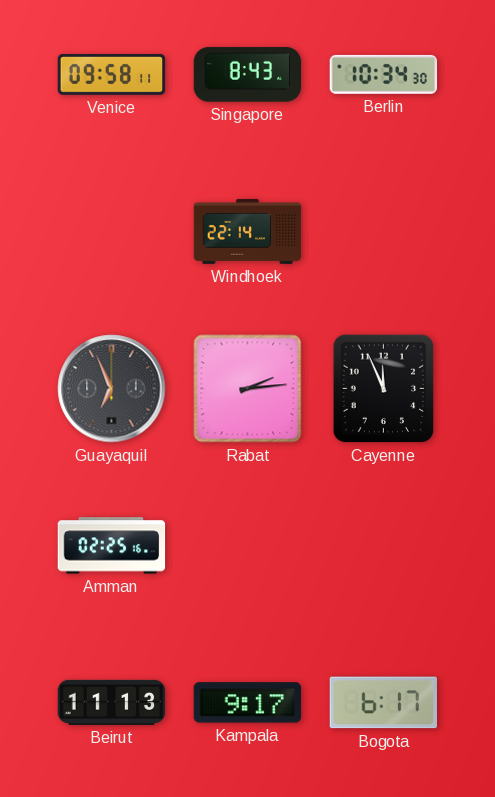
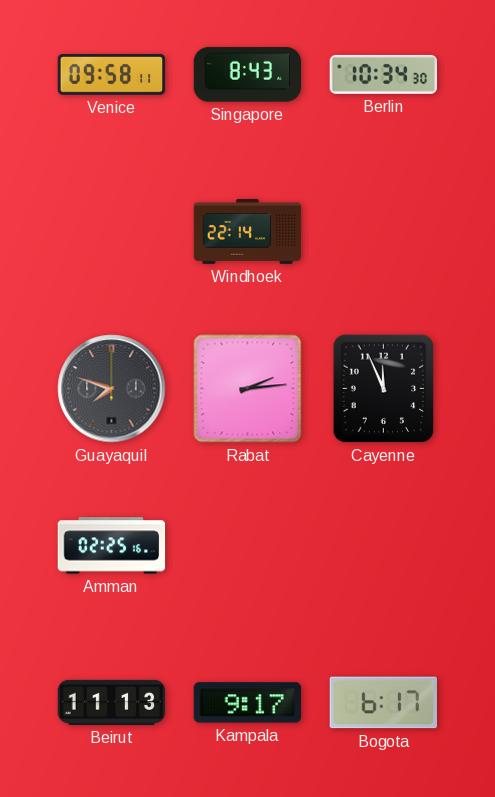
Guayaquil: 6:56 -> 7:48
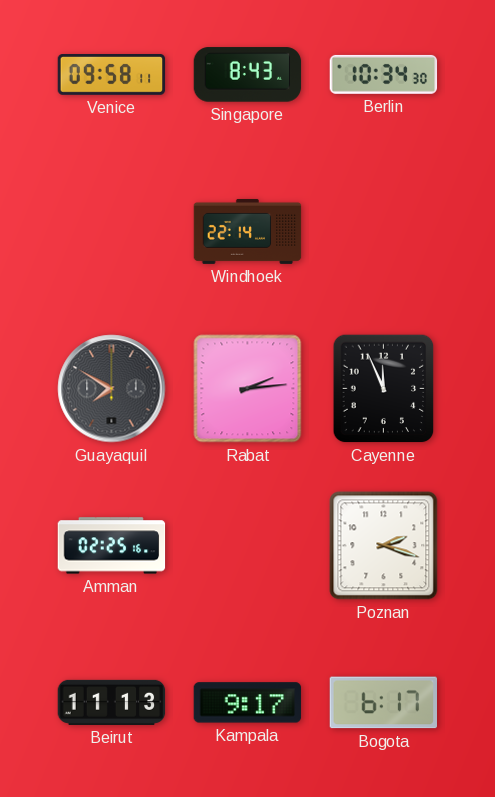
Guayaquil: 7:48 -> 7:50
Poznan: none -> 2:18
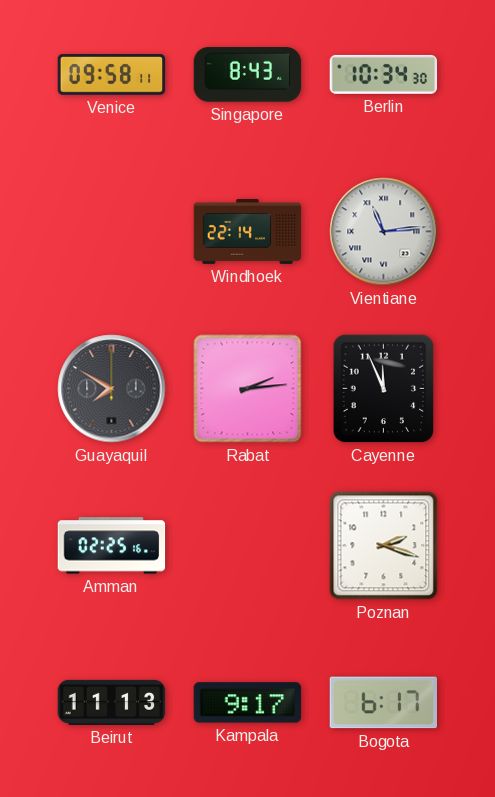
Vientiane: none -> 11:14
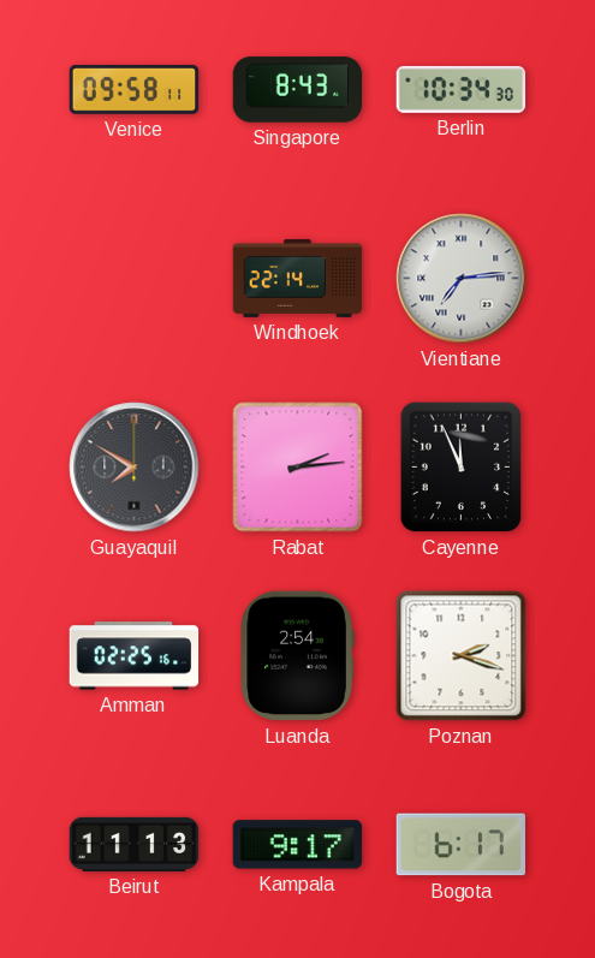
Vientiane: 11:14 -> 7:14
Luanda: none -> 2:54
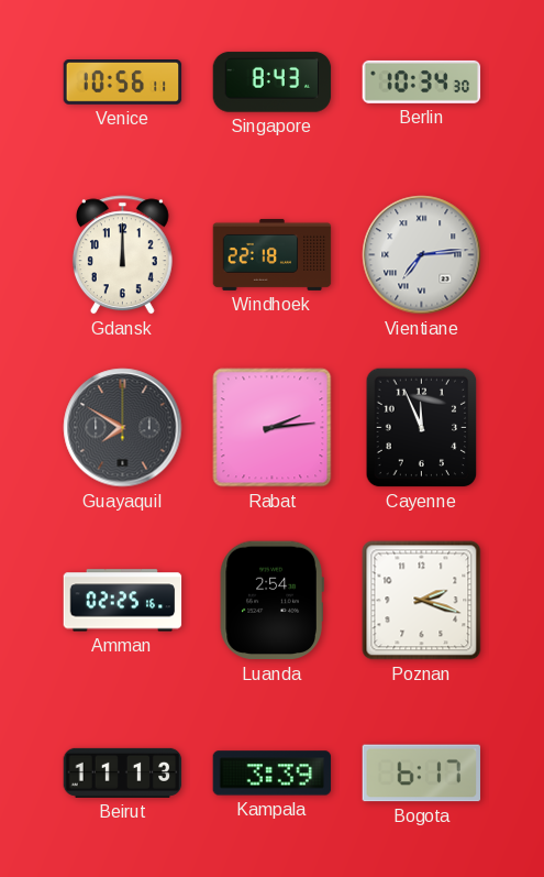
Venice: 09:58 -> 10:56
Gdansk: none -> 12:00
Windhoek: 22:14 -> 22:18
Kampala: 9:17 -> 3:39
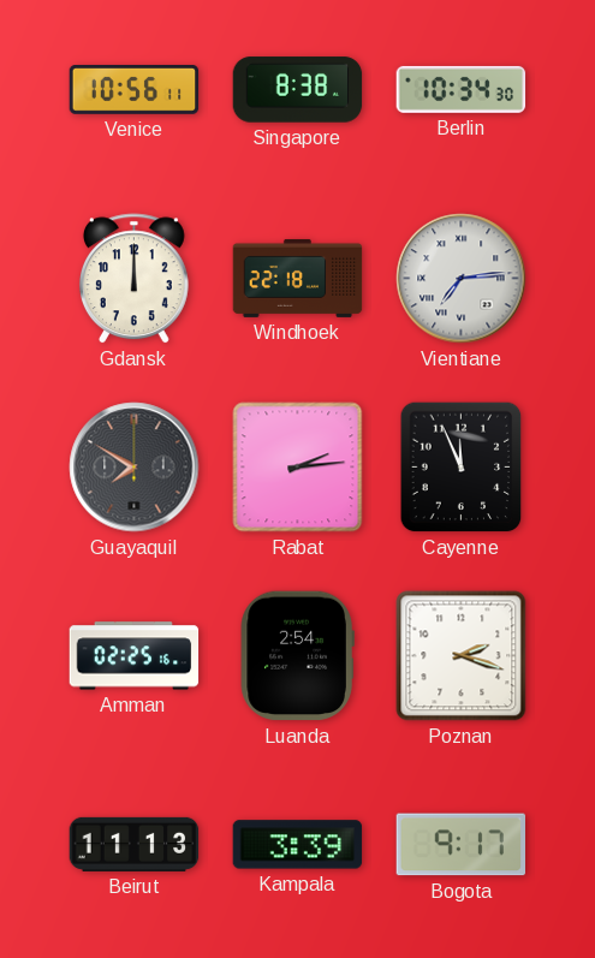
Singapore: 8:43 -> 8:38
Bogota: 6:17 -> 9:17
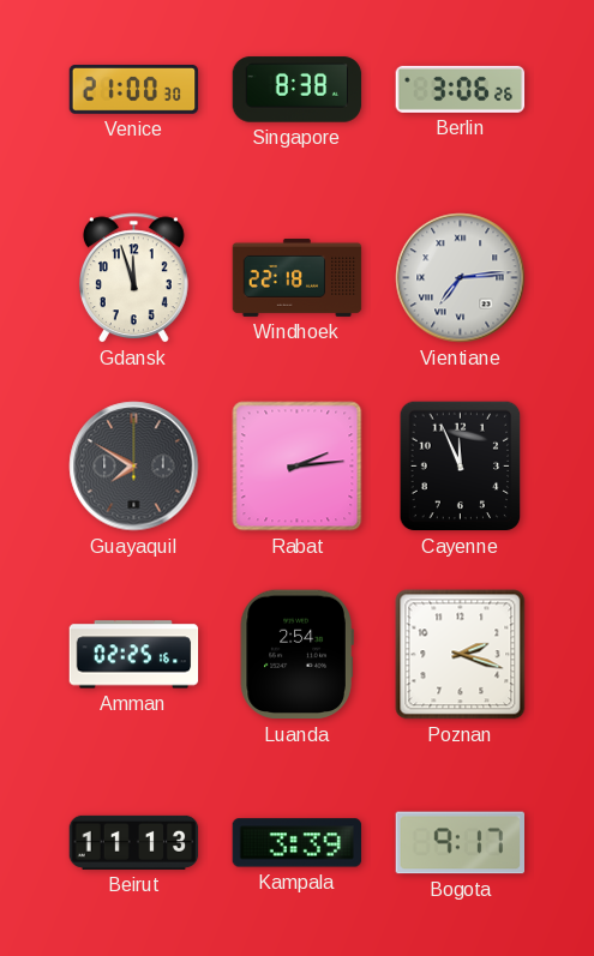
Venice: 10:56 -> 21:00
Berlin: 10:34 -> 3:06
Gdansk: 12:00 -> 11:57
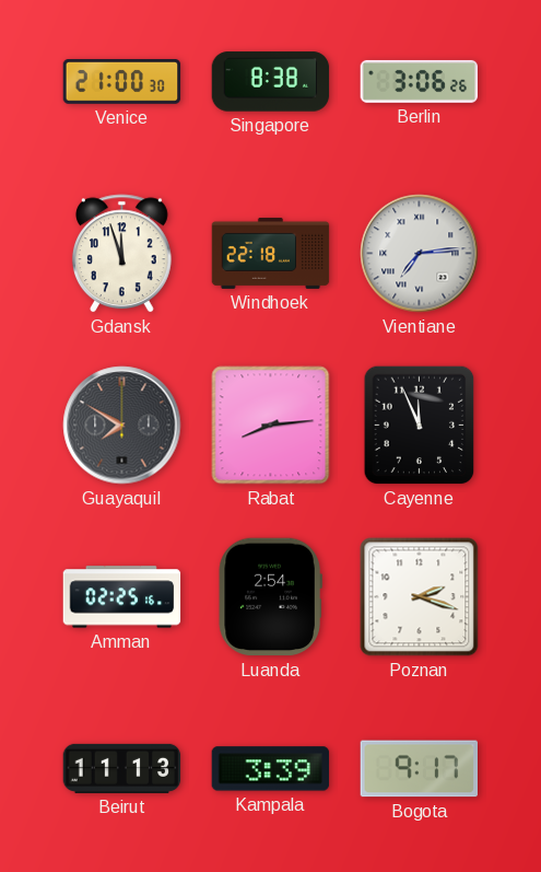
Rabat: 2:14 -> 8:14
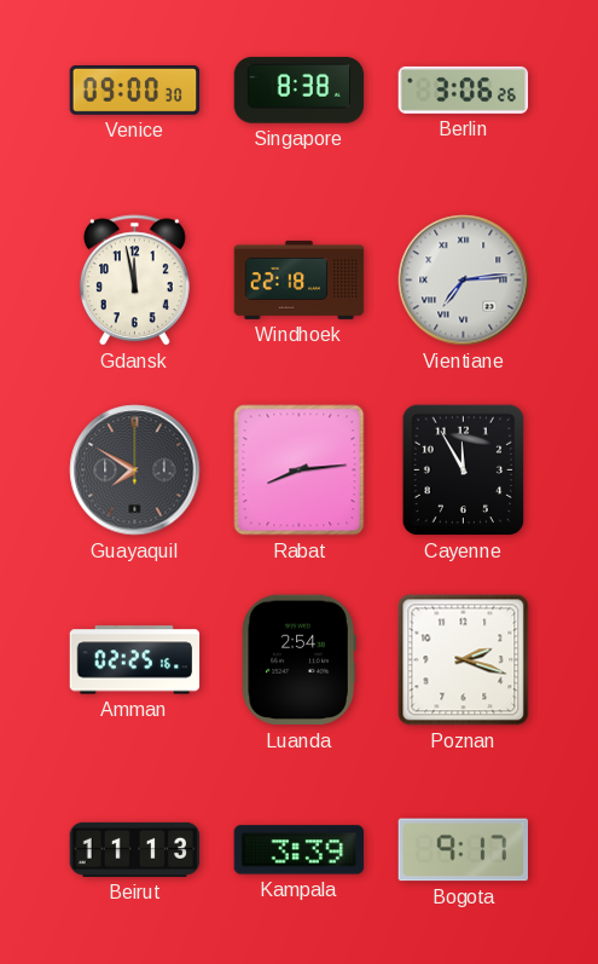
Venice: 21:00 -> 09:00
Gdansk: 11:57 -> 11:58
Cayenne: 11:56 -> 11:55
